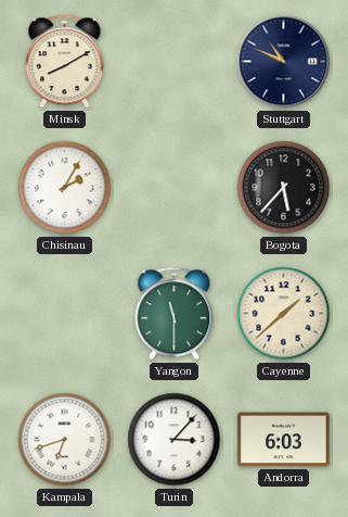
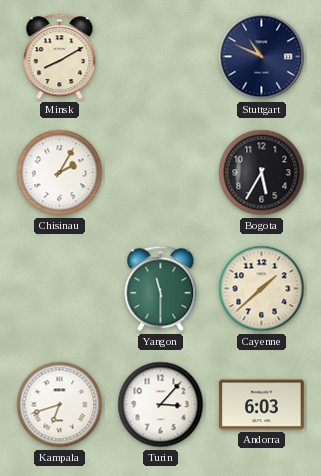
Bogota: 5:37 -> 5:35
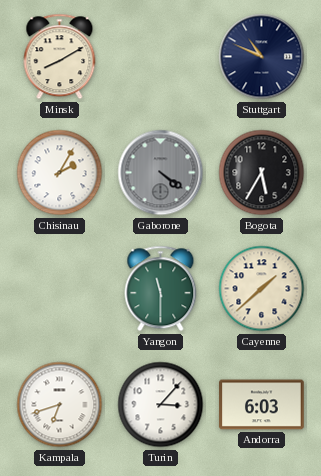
Gaborone: none -> 4:21
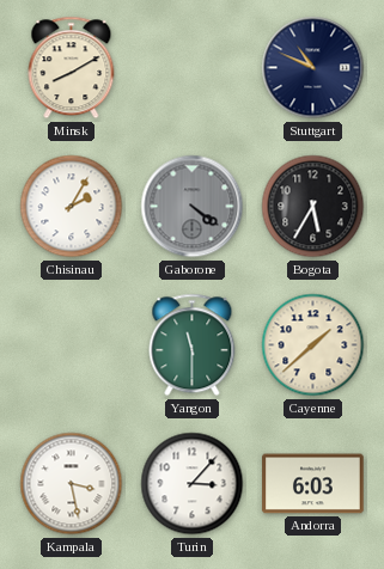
Kampala: 6:42 -> 3:28
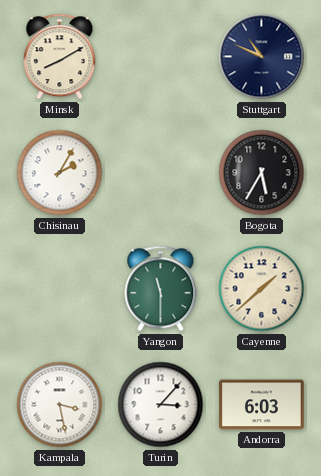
Gaborone: 4:21 -> none
